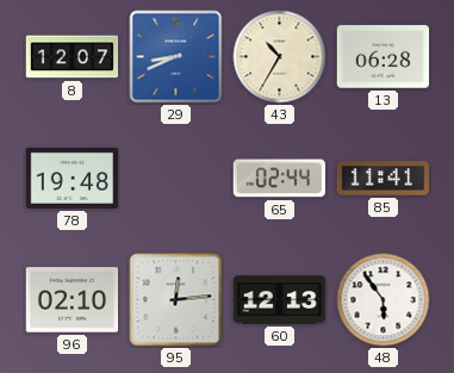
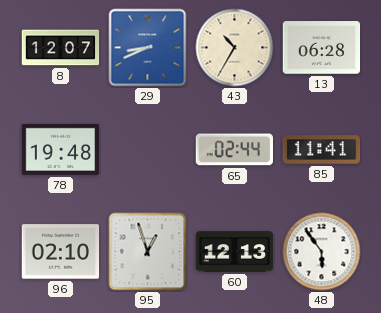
95: 12:14 -> 12:57
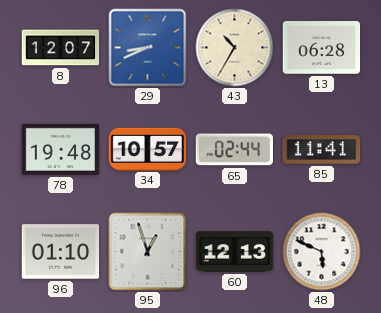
34: none -> 10:57
96: 02:10 -> 01:10
48: 5:54 -> 5:49
